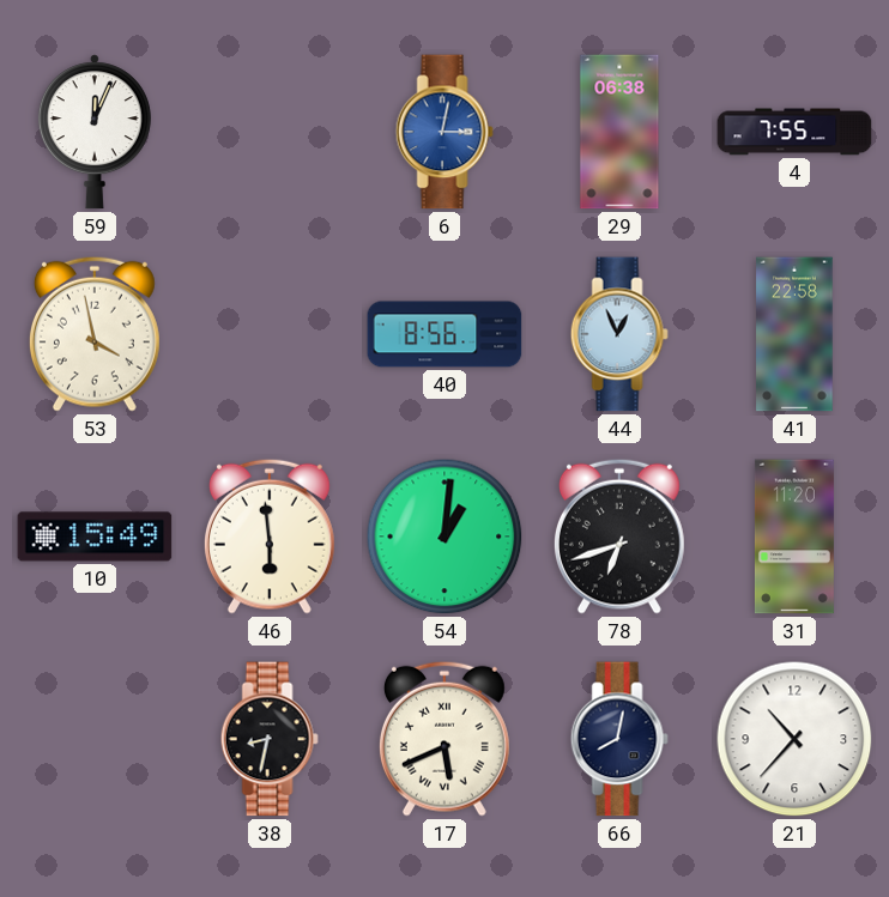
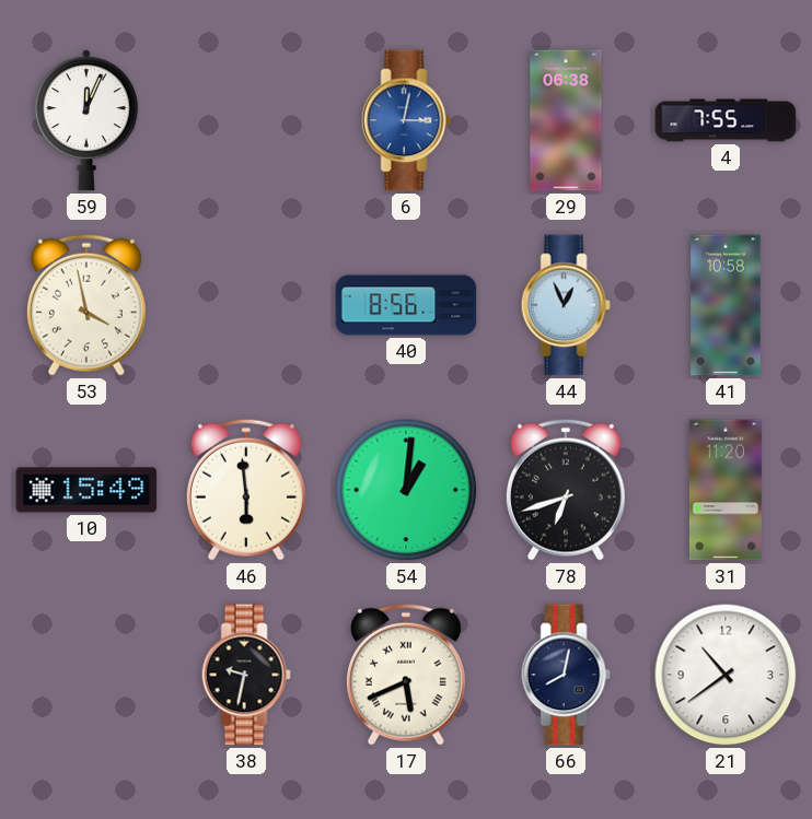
41: 22:58 -> 10:58
38: 8:32 -> 9:32
21: 10:37 -> 10:39
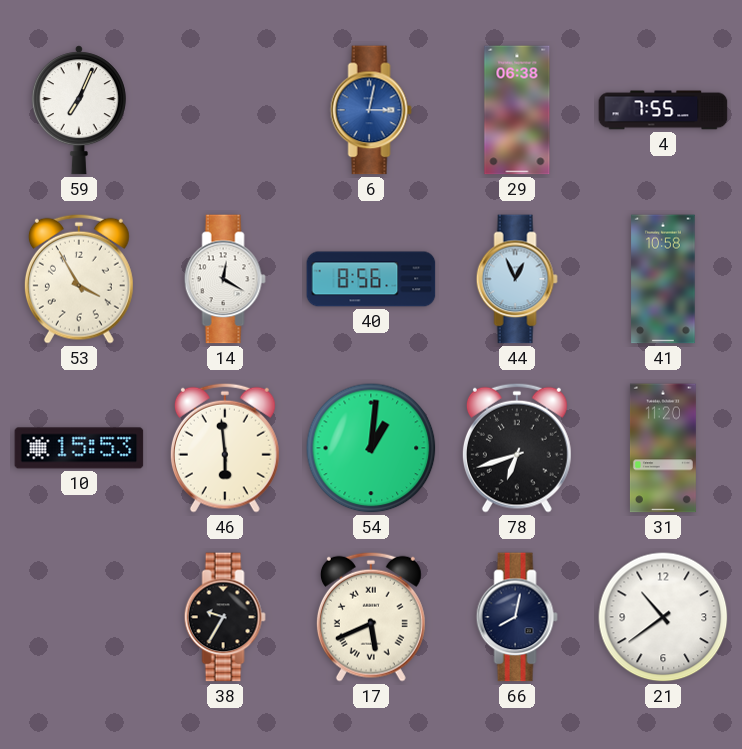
59: 12:04 -> 7:04
53: 3:58 -> 3:55
14: none -> 12:20
10: 15:49 -> 15:53
38: 9:32 -> 9:35
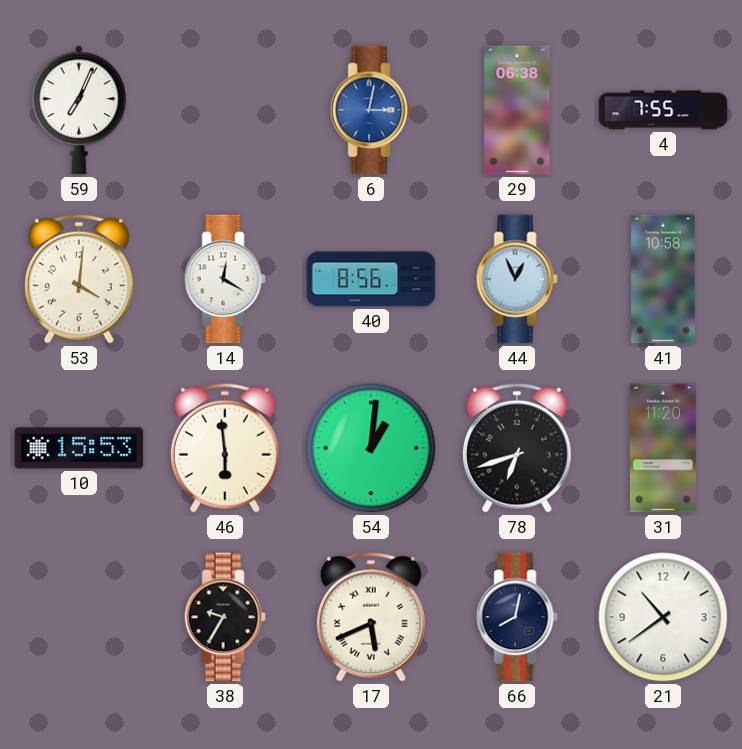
53: 3:55 -> 4:01
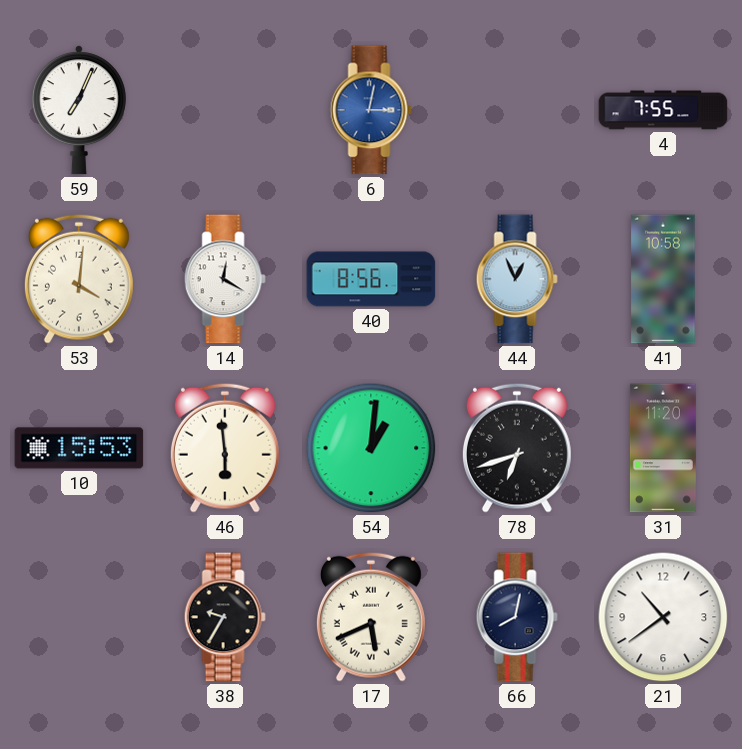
29: 06:38 -> none
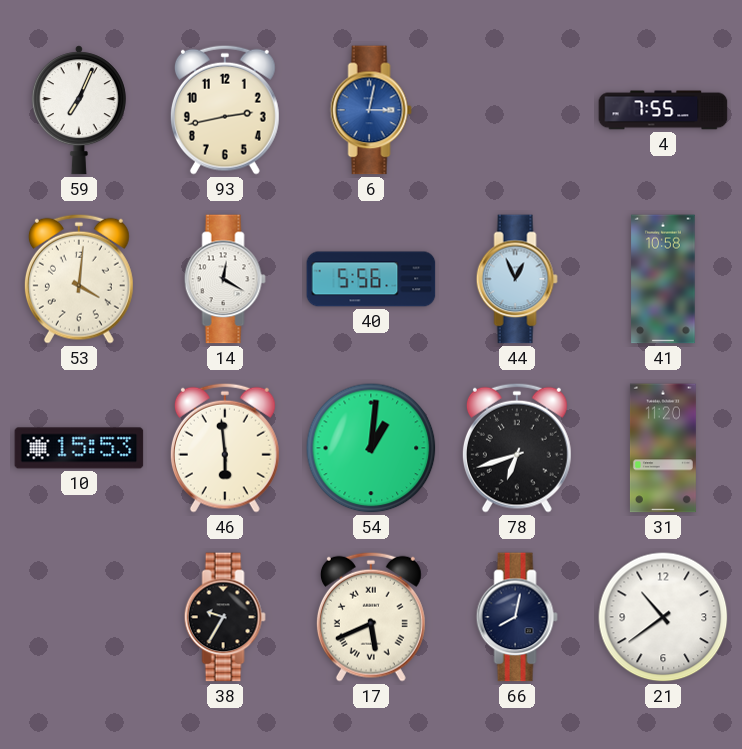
93: none -> 2:43
40: 8:56 -> 5:56
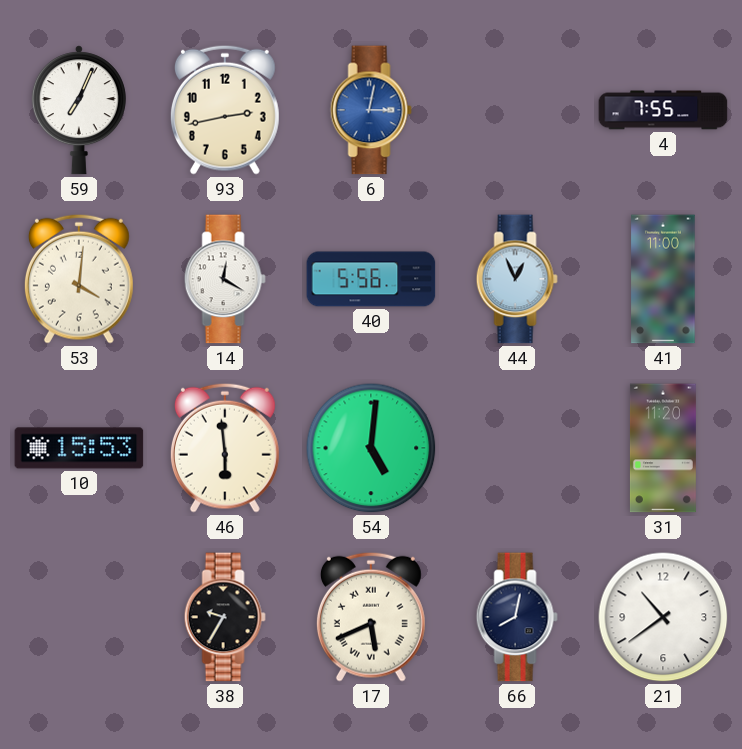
41: 10:58 -> 11:00
54: 1:01 -> 5:01
78: 6:42 -> none
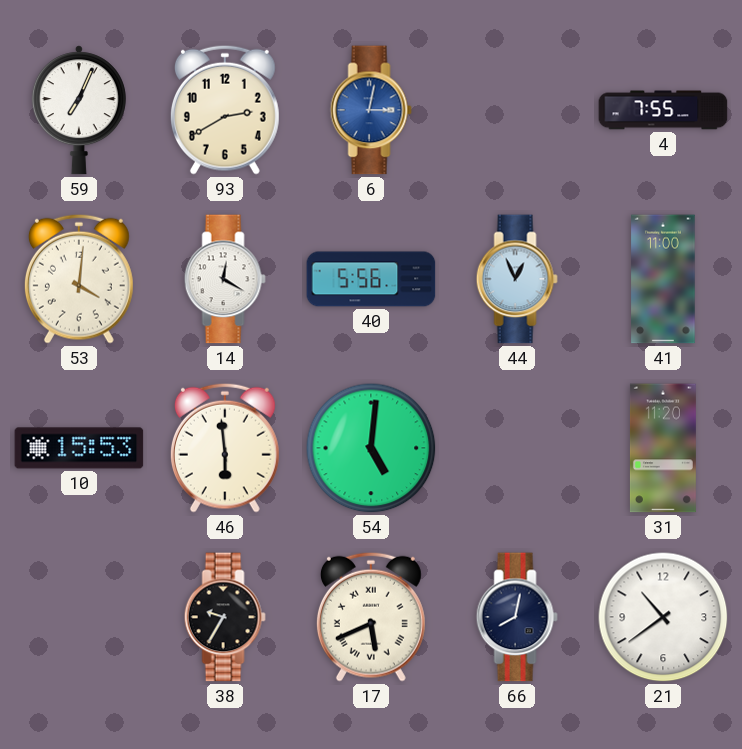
93: 2:43 -> 2:40
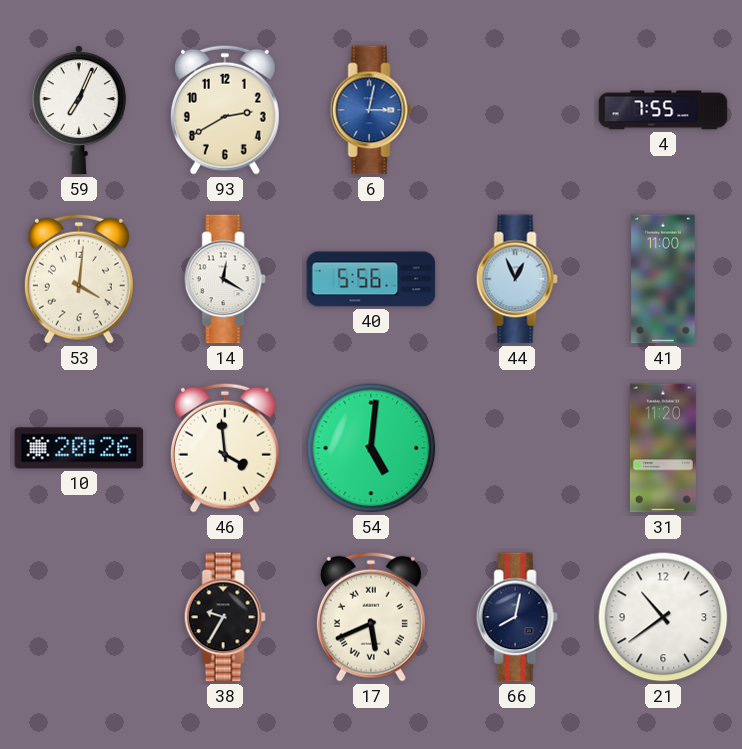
10: 15:53 -> 20:26
46: 5:59 -> 3:59
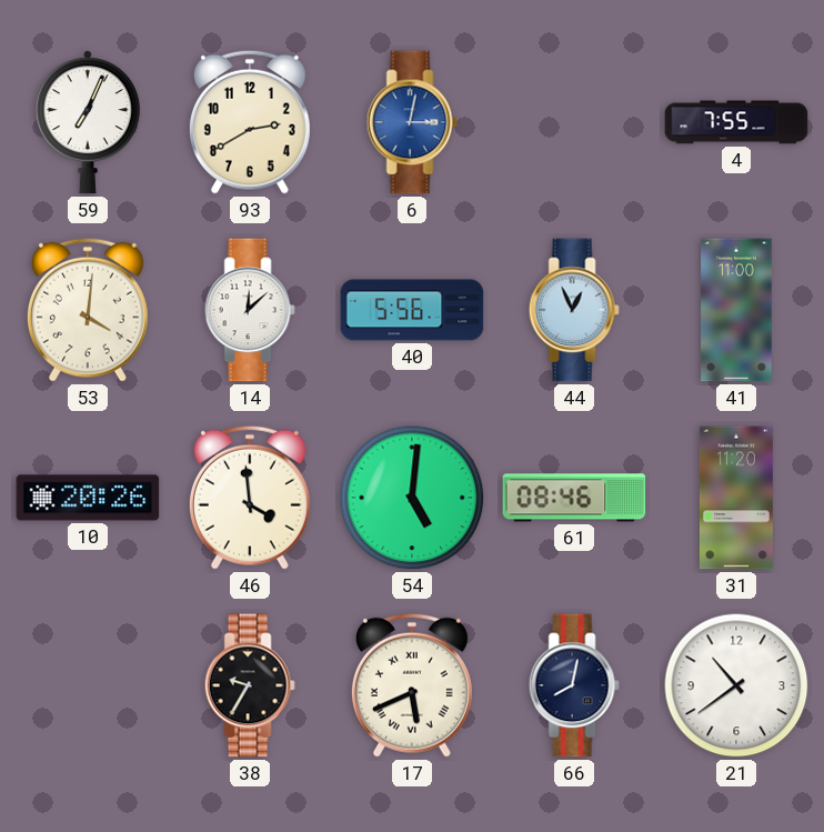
14: 12:20 -> 12:08
61: none -> 08:46
